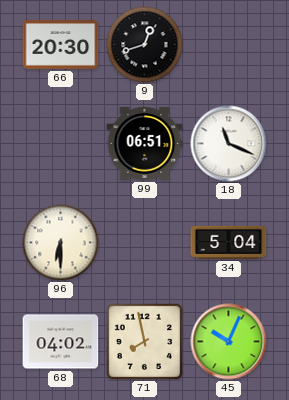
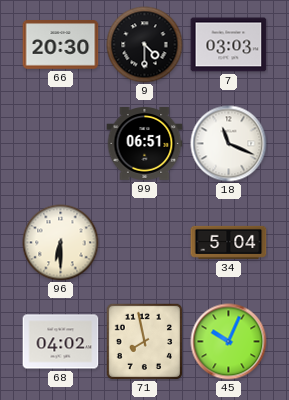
9: 12:42 -> 4:30
7: none -> 03:03
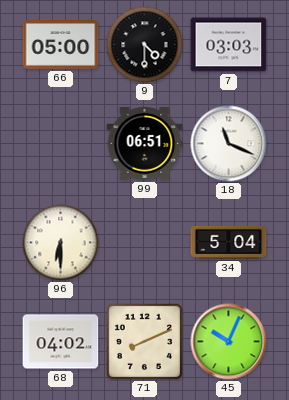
66: 20:30 -> 05:00
71: 7:58 -> 8:11
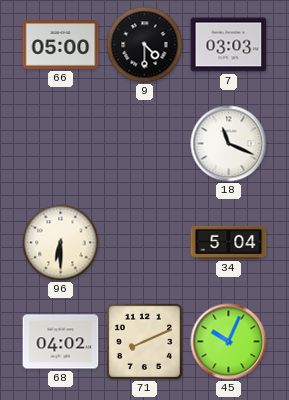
99: 06:51 -> none
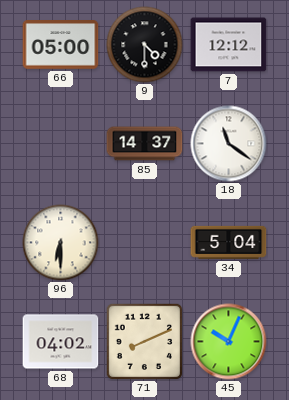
7: 03:03 -> 12:12
85: none -> 14:37
18: 11:19 -> 11:21
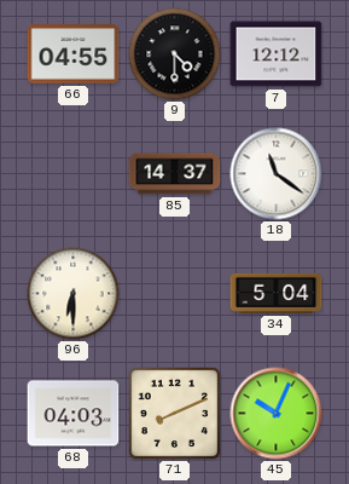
66: 05:00 -> 04:55
68: 04:02 -> 04:03
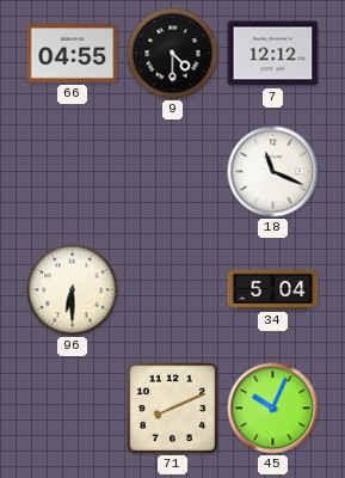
85: 14:37 -> none
18: 11:21 -> 11:19
68: 04:03 -> none
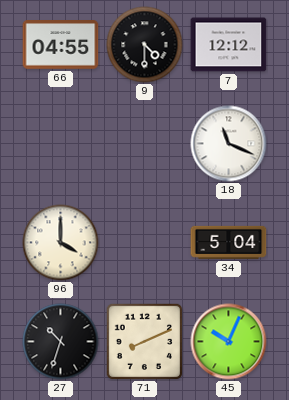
96: 6:30 -> 4:00
27: none -> 10:33
